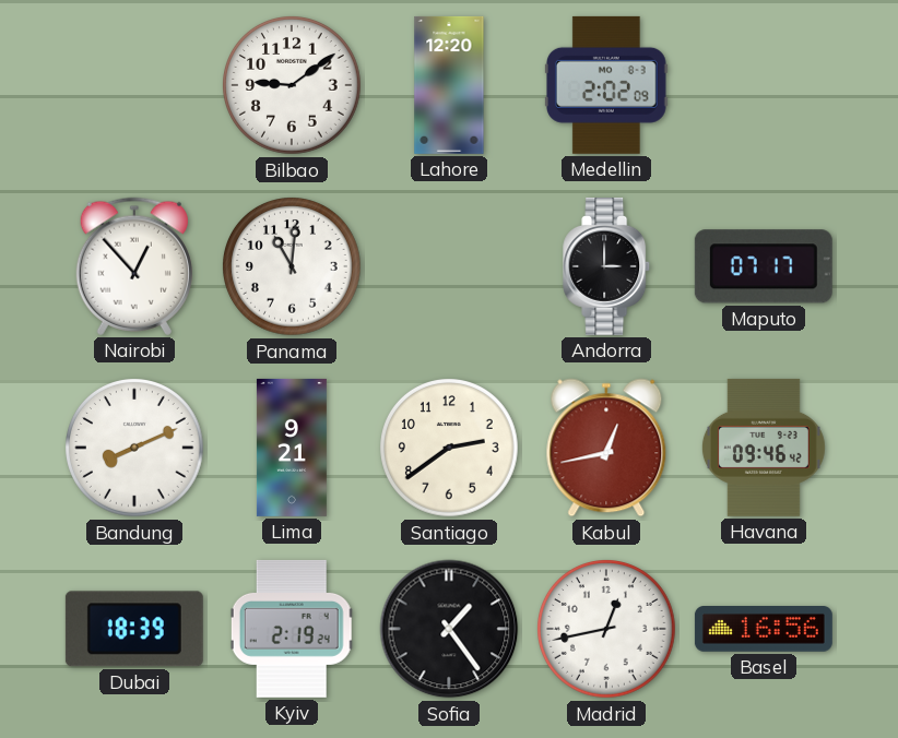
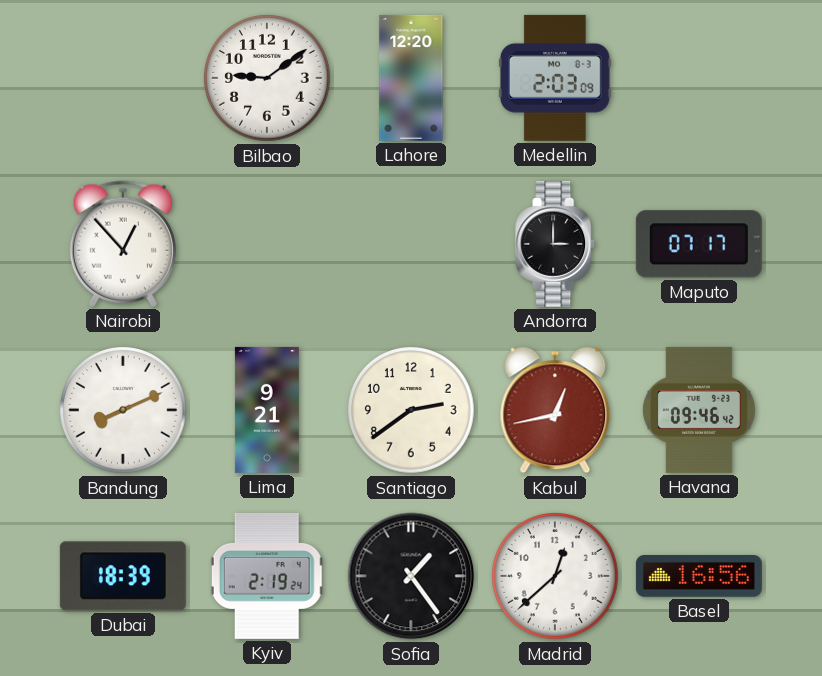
Medellin: 2:02 -> 2:03
Panama: 11:01 -> none
Madrid: 12:43 -> 12:38
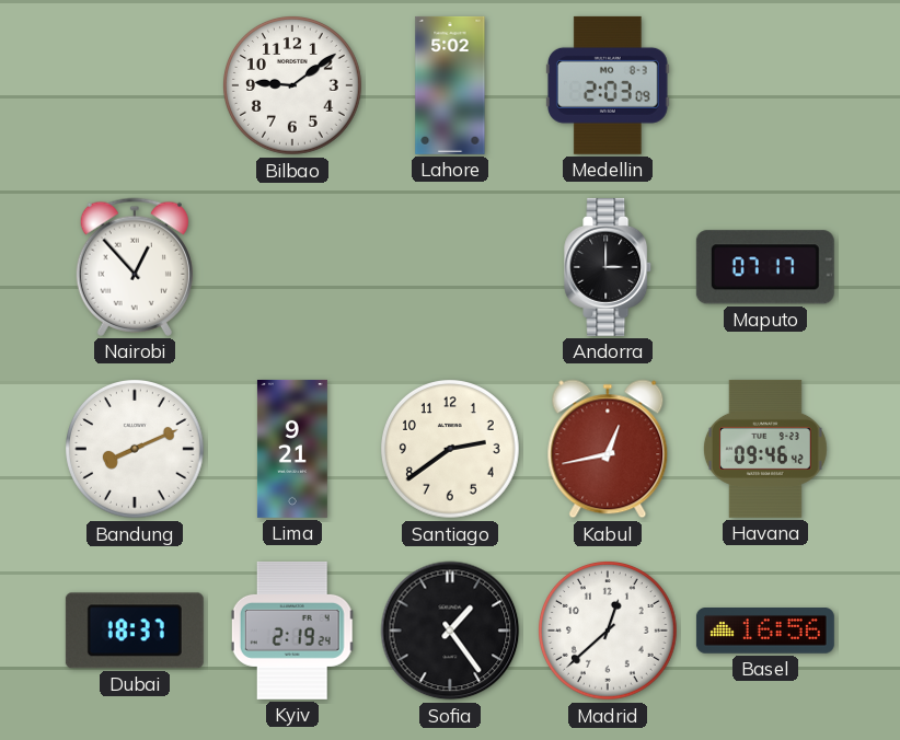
Lahore: 12:20 -> 5:02
Dubai: 18:39 -> 18:37
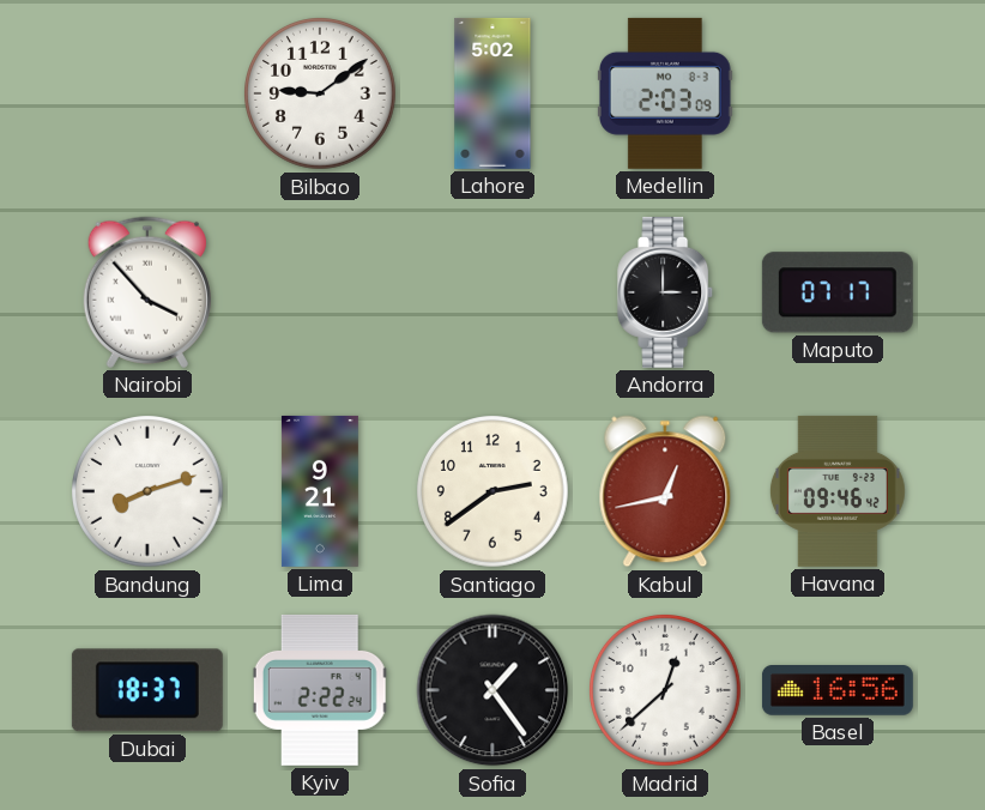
Nairobi: 12:53 -> 3:53
Bandung: 8:11 -> 8:12
Kyiv: 2:19 -> 2:22
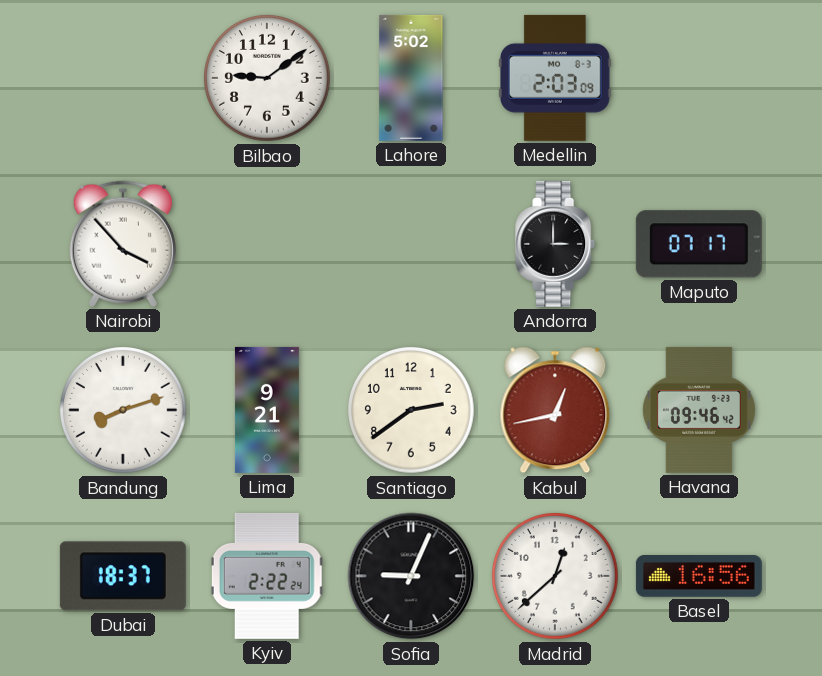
Sofia: 1:24 -> 9:04
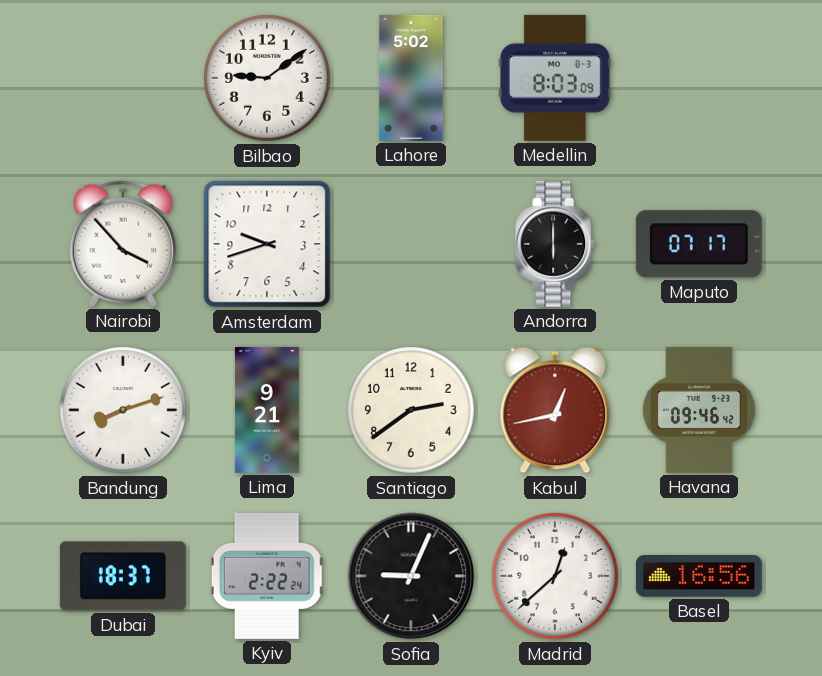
Medellin: 2:03 -> 8:03
Amsterdam: none -> 9:42
Andorra: 3:00 -> 6:00
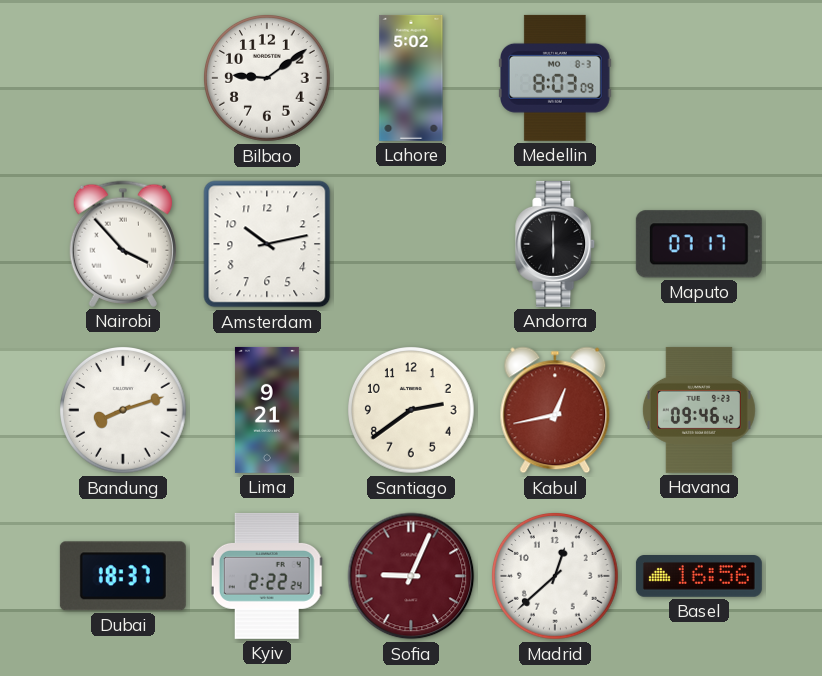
Amsterdam: 9:42 -> 10:13
Sofia dial: black -> burgundy
